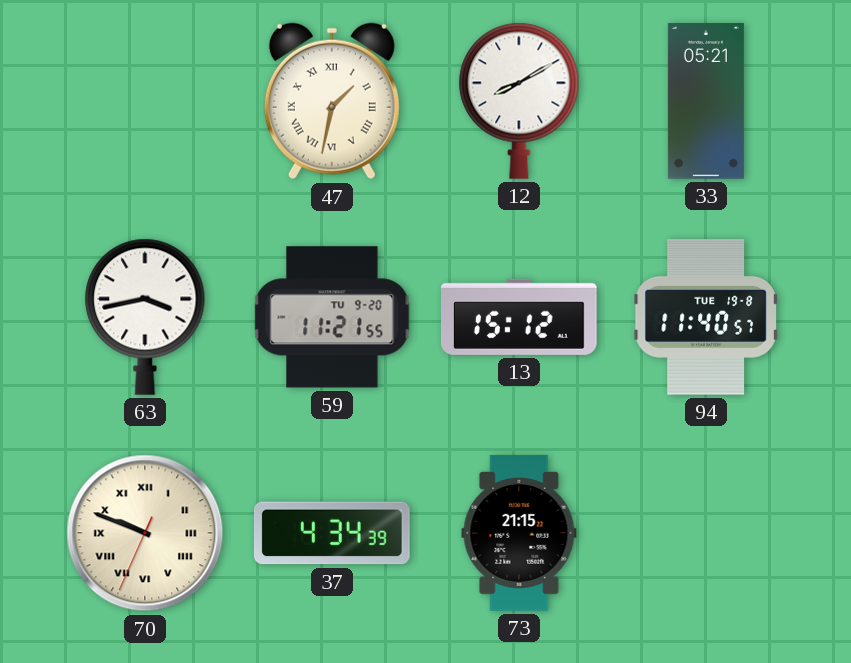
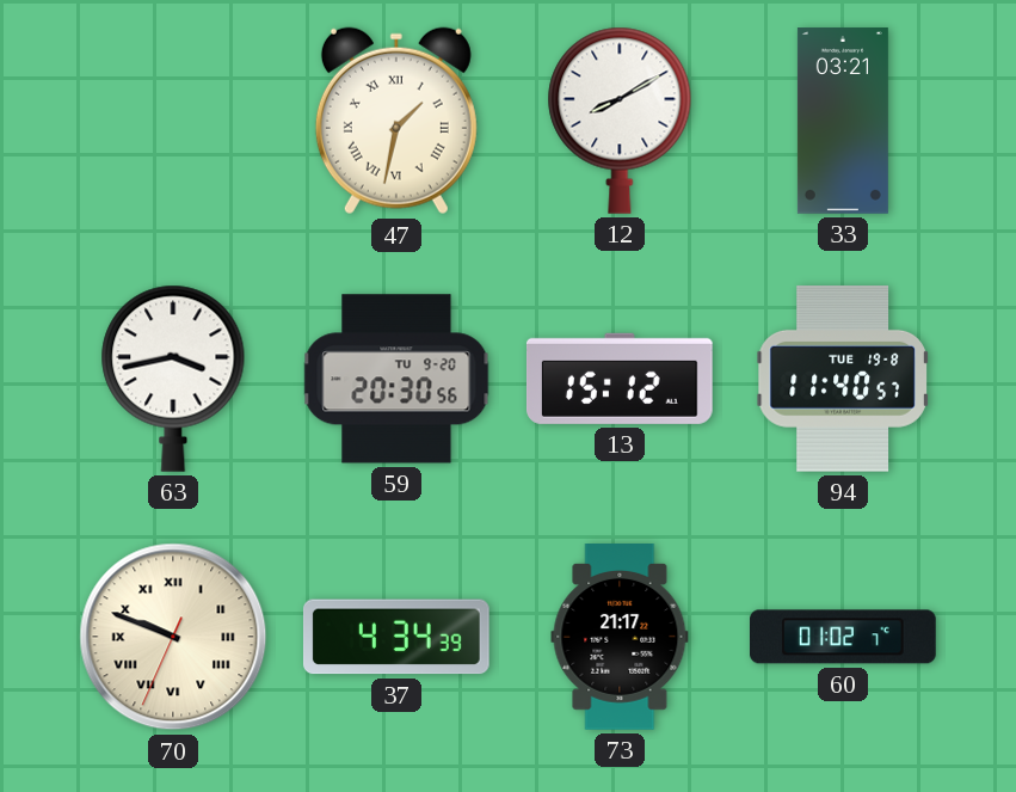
33: 05:21 -> 03:21
59: 11:21 -> 20:30
73: 21:15 -> 21:17
60: none -> 01:02
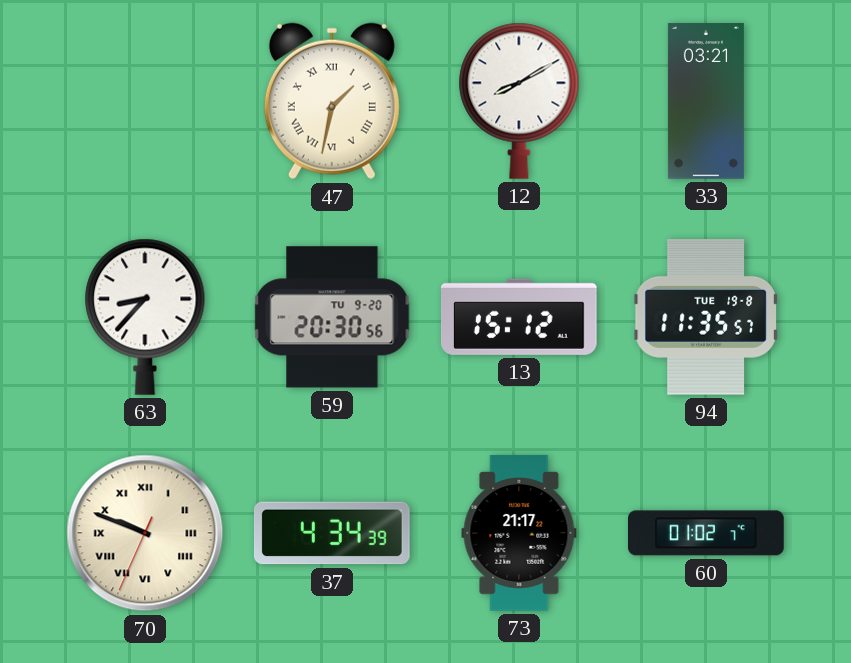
63: 3:43 -> 8:37
94: 11:40 -> 11:35
